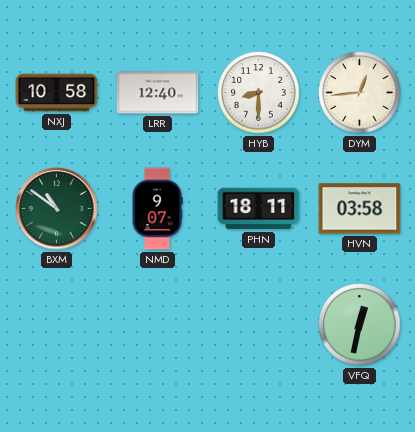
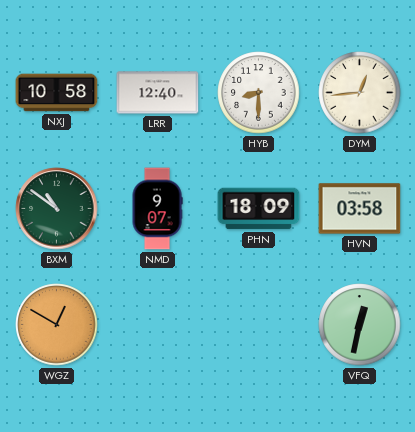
PHN: 18:11 -> 18:09
WGZ: none -> 12:50
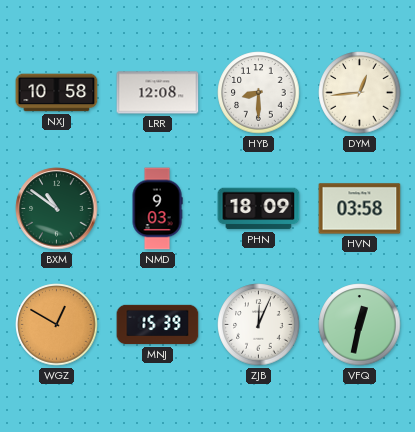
LRR: 12:40 -> 12:08
NMD: 9:07 -> 9:03
MNJ: none -> 15:39
ZJB: none -> 12:04
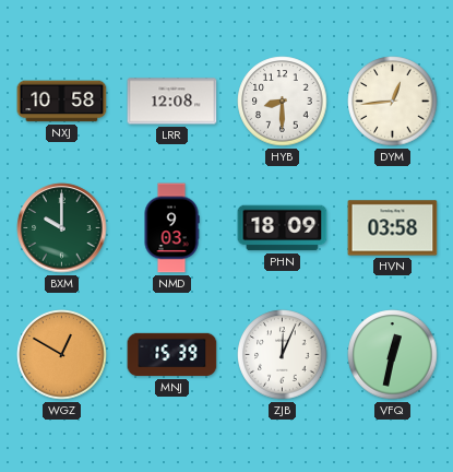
BXM: 10:51 -> 10:00
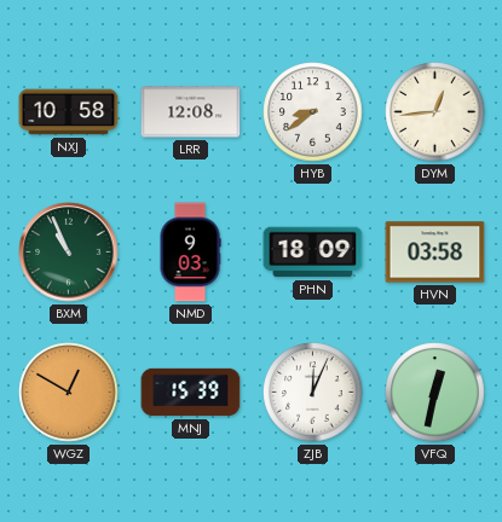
HYB: 8:30 -> 8:39
BXM: 10:00 -> 10:56
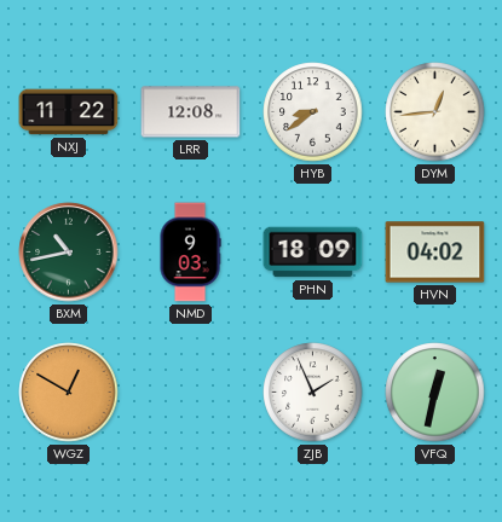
NXJ: 10:58 -> 11:22
BXM: 10:56 -> 10:43
HVN: 03:58 -> 04:02
MNJ: 15:39 -> none
ZJB: 12:04 -> 1:56
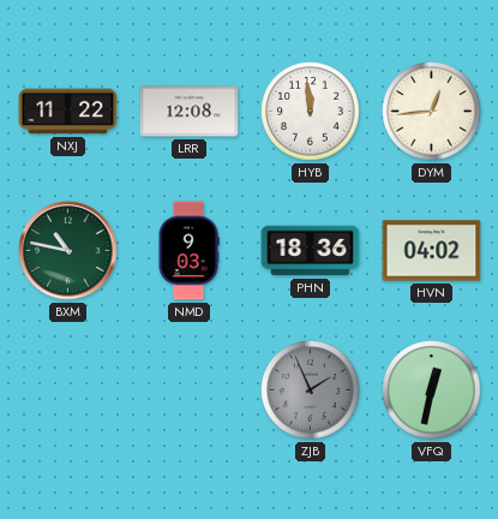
HYB: 8:39 -> 11:59
BXM: 10:43 -> 10:47
PHN: 18:09 -> 18:36
WGZ: 12:50 -> none
ZJB dial: white -> grey
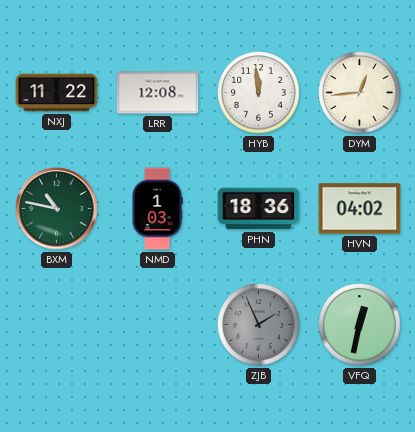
NMD: 9:03 -> 1:03
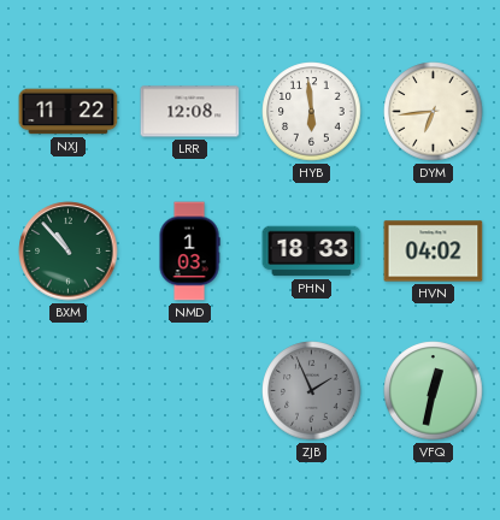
HYB: 11:59 -> 5:59
DYM: 12:44 -> 6:44
BXM: 10:47 -> 10:53
PHN: 18:36 -> 18:33
